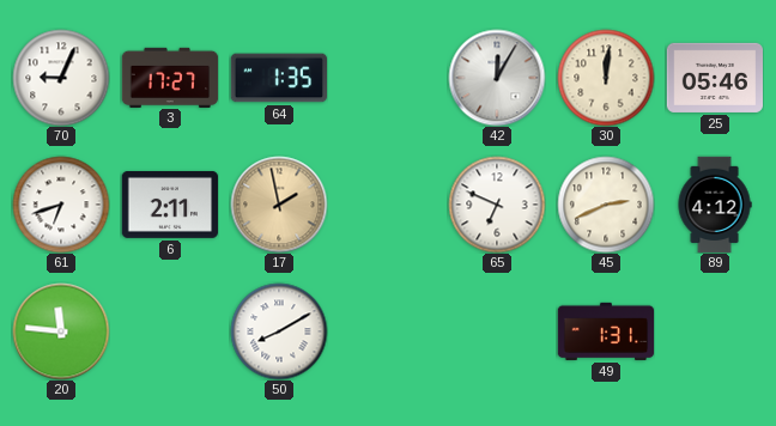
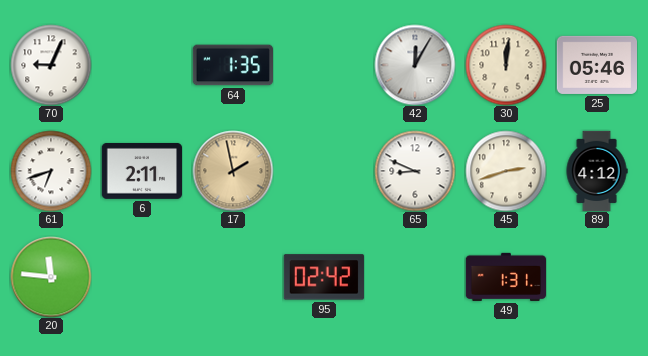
3: 17:27 -> none
65: 6:49 -> 8:49
45: 2:41 -> 2:42
50: 8:10 -> none
95: none -> 02:42
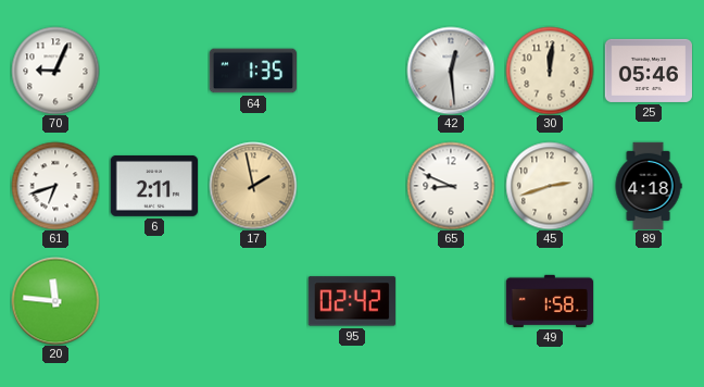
42: 12:05 -> 12:29
89: 4:12 -> 4:18
49: 1:31 -> 1:58
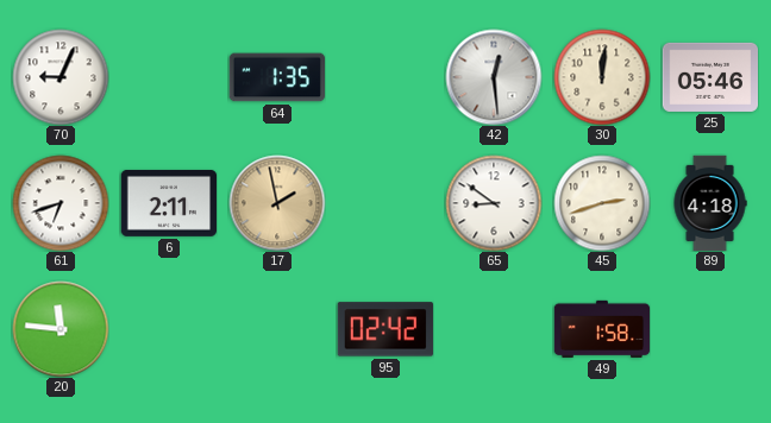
65: 8:49 -> 8:51
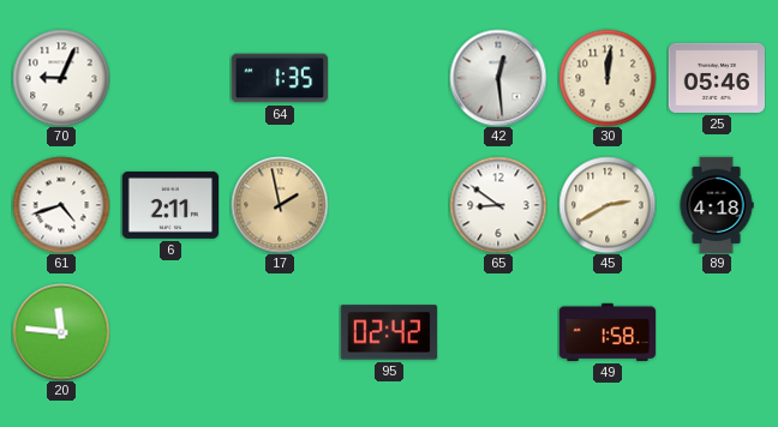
61: 6:42 -> 4:42
45: 2:42 -> 2:40
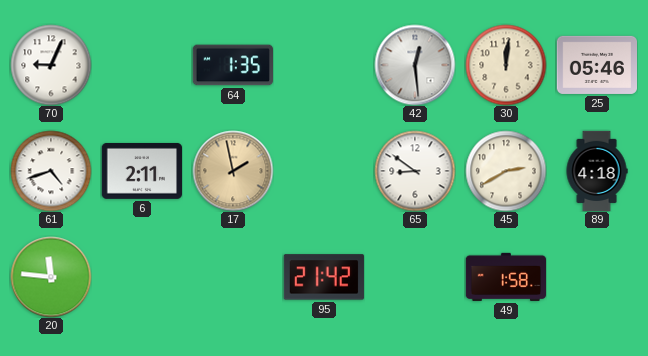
95: 02:42 -> 21:42
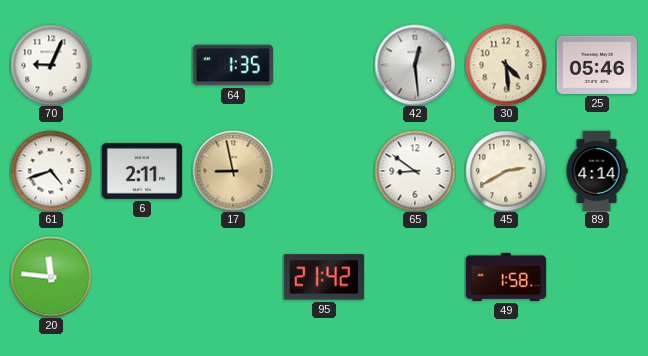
30: 12:01 -> 4:29
17: 1:58 -> 8:58
89: 4:18 -> 4:14
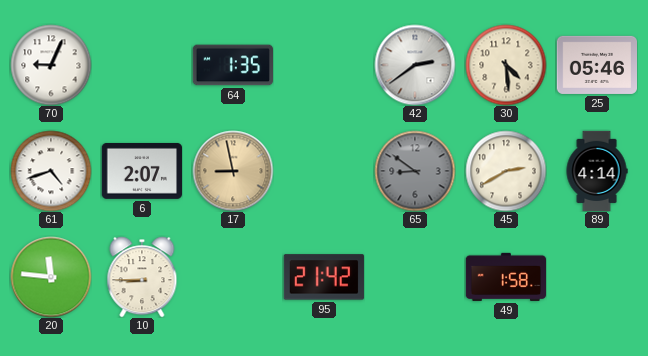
42: 12:29 -> 2:39
6: 2:11 -> 2:07
65 dial: white -> grey
10: none -> 8:45
